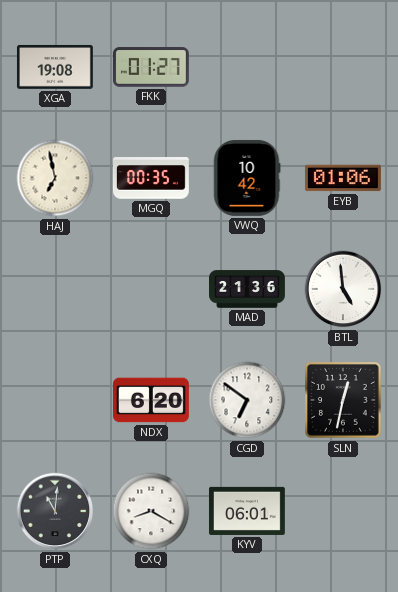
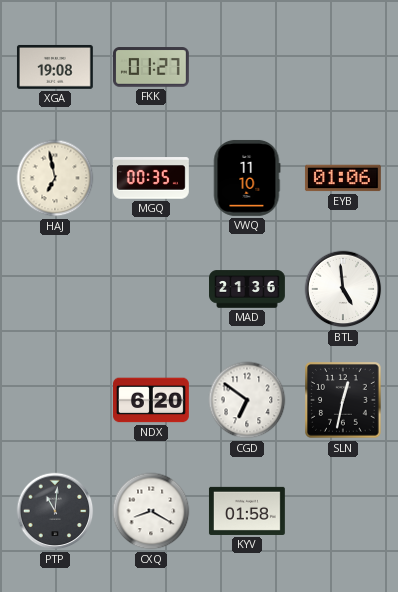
VWQ: 10:42 -> 11:10
KYV: 06:01 -> 01:58
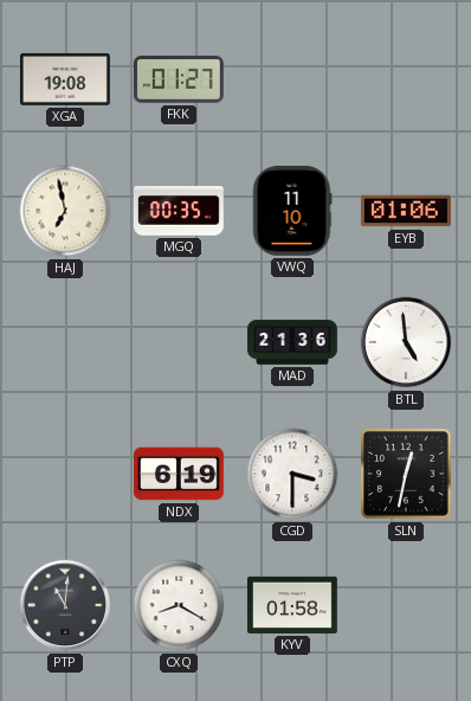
NDX: 6:20 -> 6:19
CGD: 6:51 -> 3:30
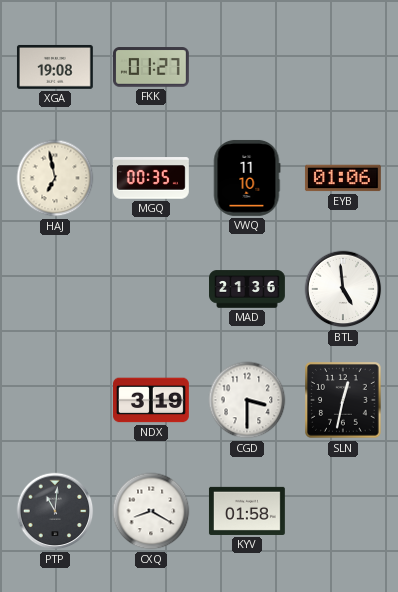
NDX: 6:19 -> 3:19
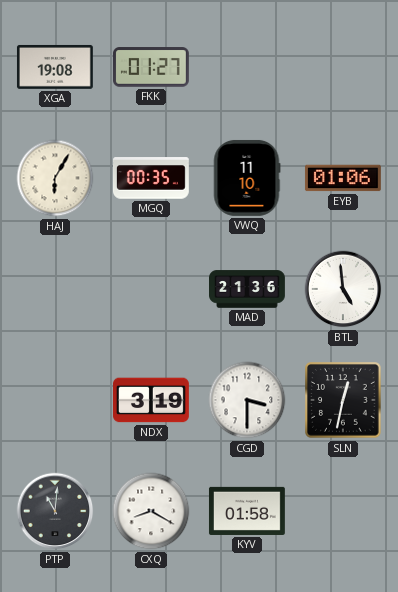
HAJ: 6:58 -> 6:05
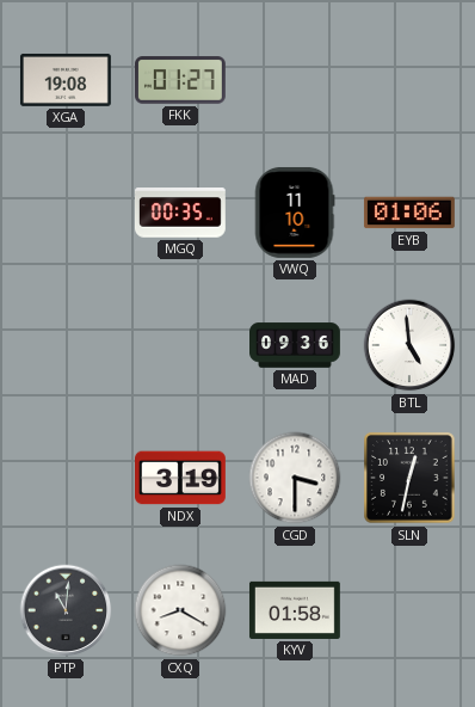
HAJ: 6:05 -> none
MAD: 21:36 -> 09:36
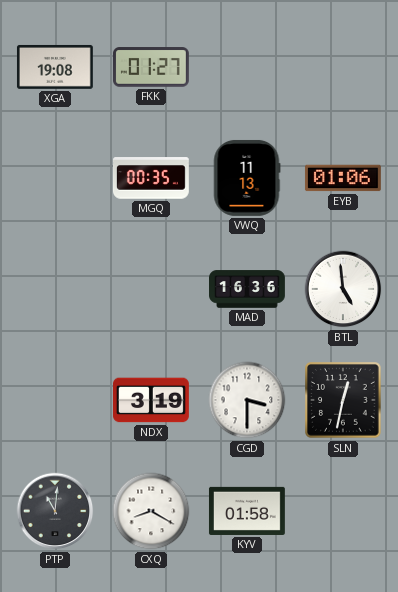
VWQ: 11:10 -> 11:13
MAD: 09:36 -> 16:36
